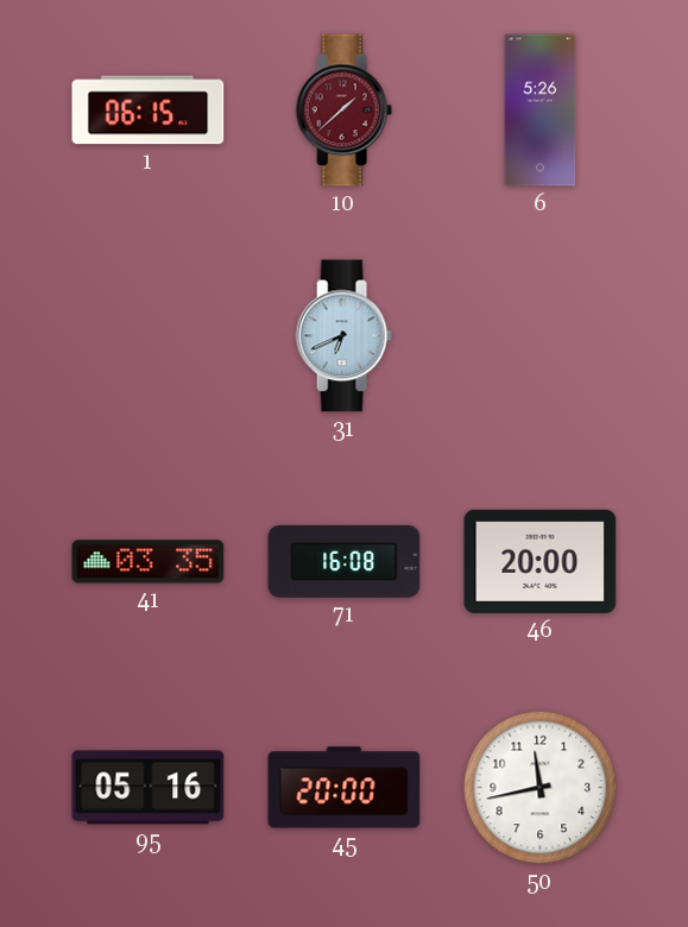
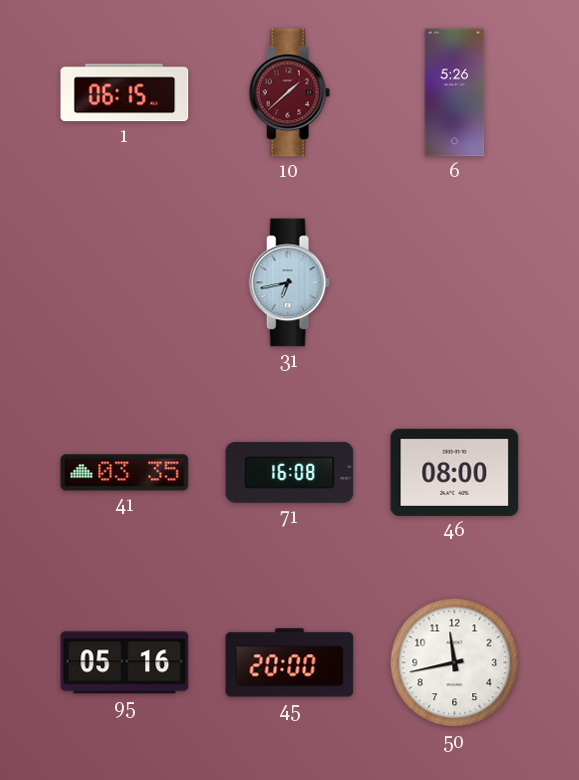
31: 6:41 -> 6:43
46: 20:00 -> 08:00
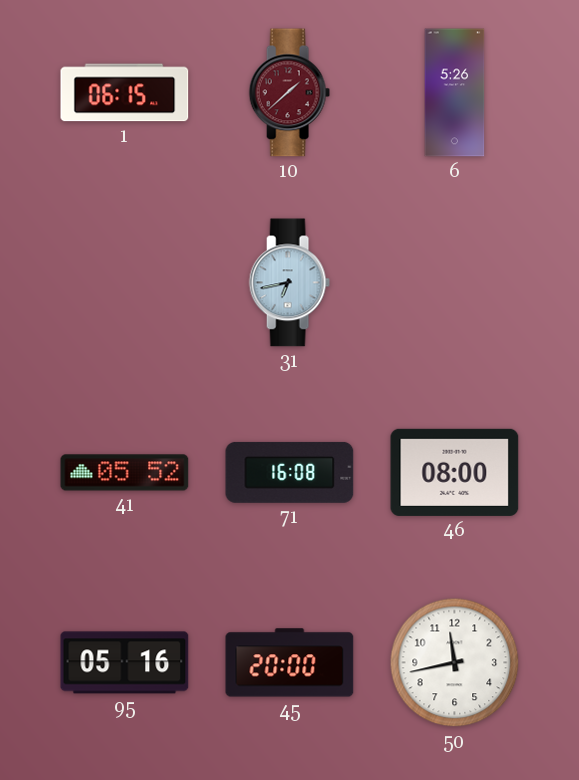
41: 03:35 -> 05:52
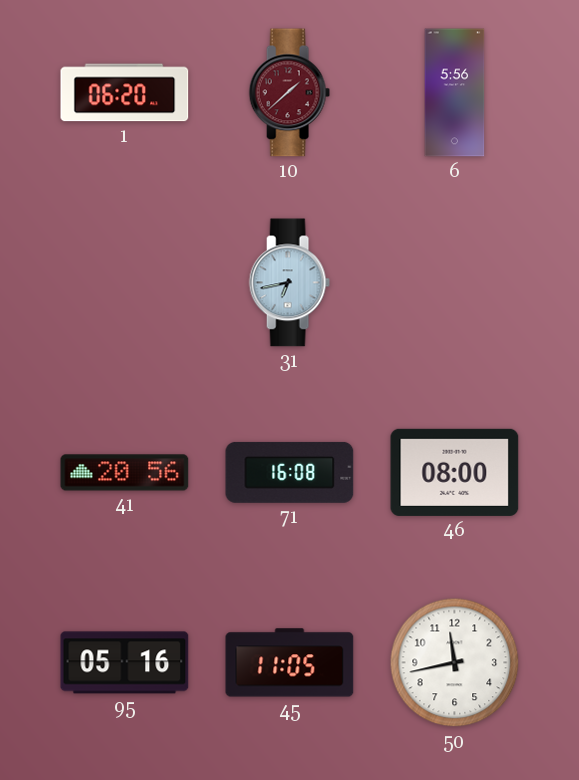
1: 06:15 -> 06:20
6: 5:26 -> 5:56
41: 05:52 -> 20:56
45: 20:00 -> 11:05
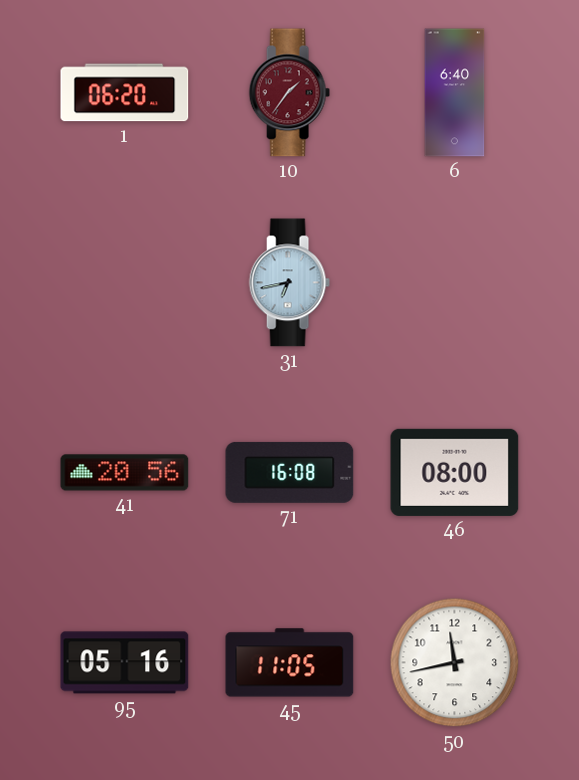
10: 1:38 -> 1:36
6: 5:56 -> 6:40
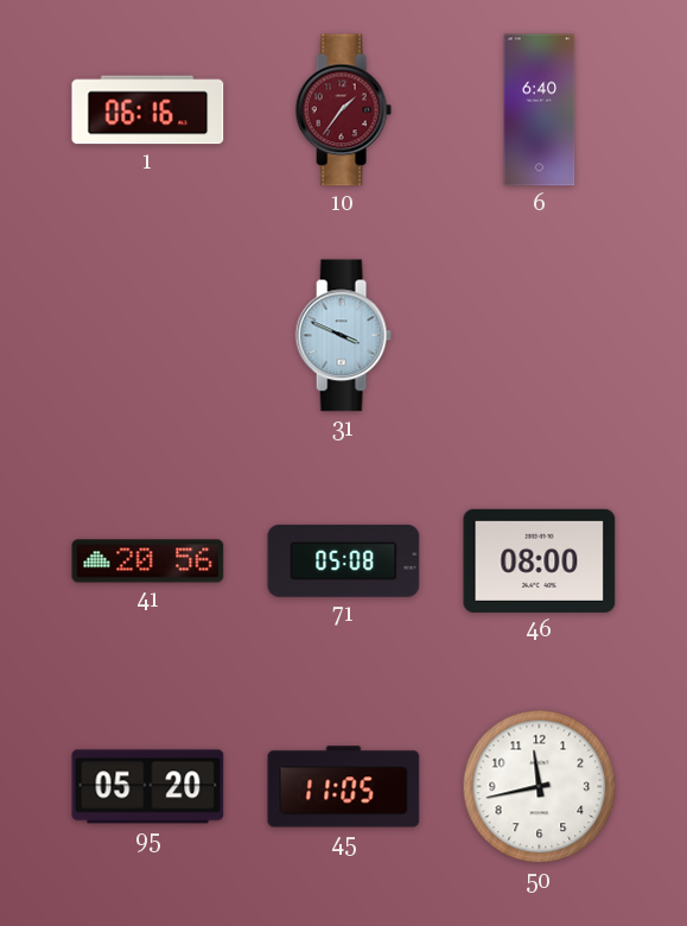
1: 06:20 -> 06:16
31: 6:43 -> 3:49
71: 16:08 -> 05:08
95: 05:16 -> 05:20
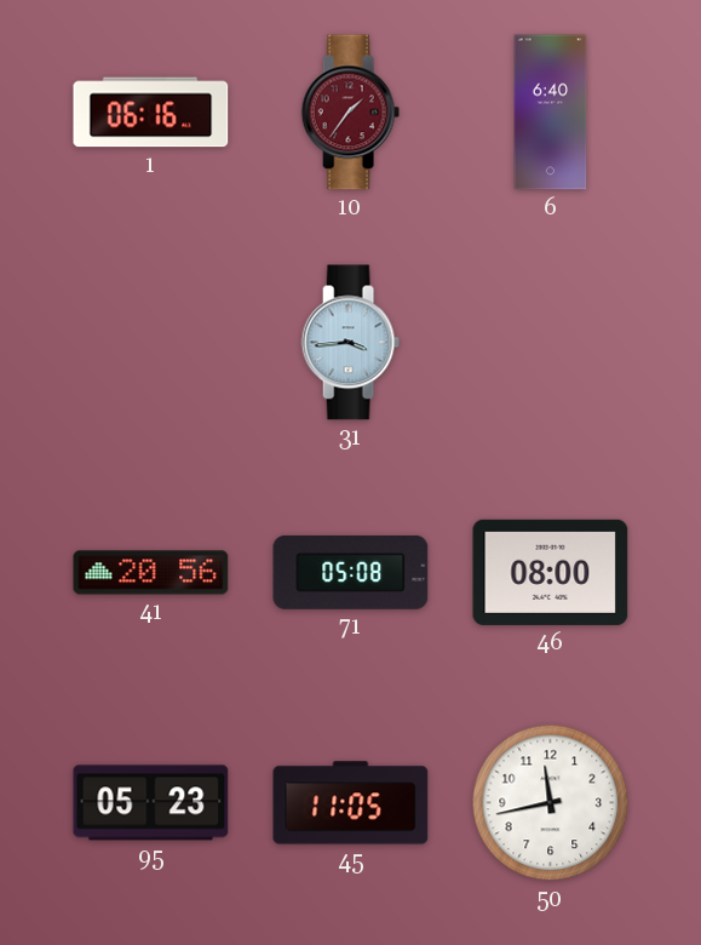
31: 3:49 -> 3:44
95: 05:20 -> 05:23
